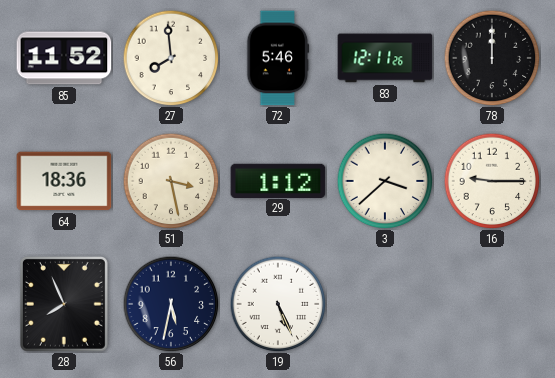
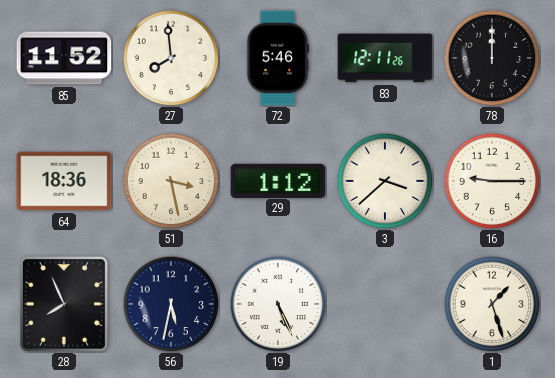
1: none -> 1:27
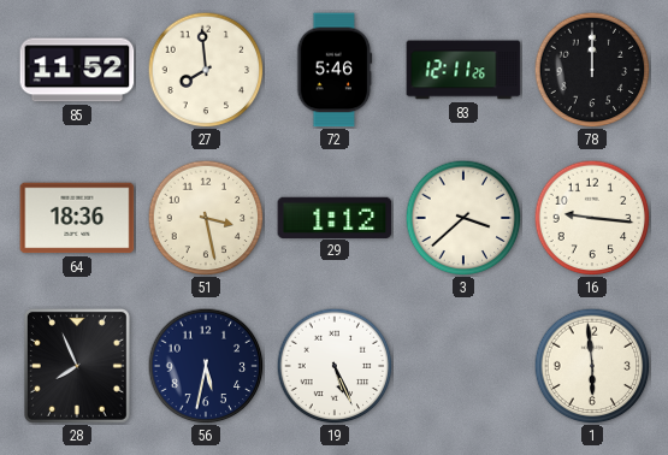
16: 9:15 -> 9:16
1: 1:27 -> 5:59
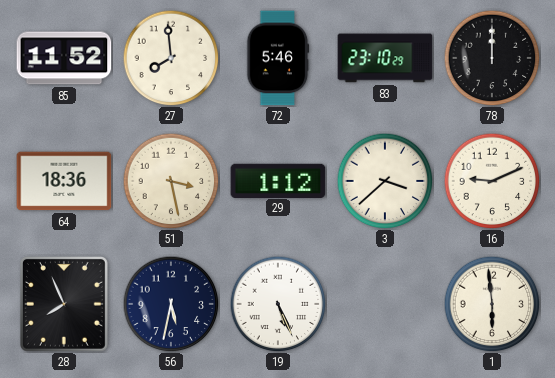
83: 12:11 -> 23:10
16: 9:16 -> 9:11
